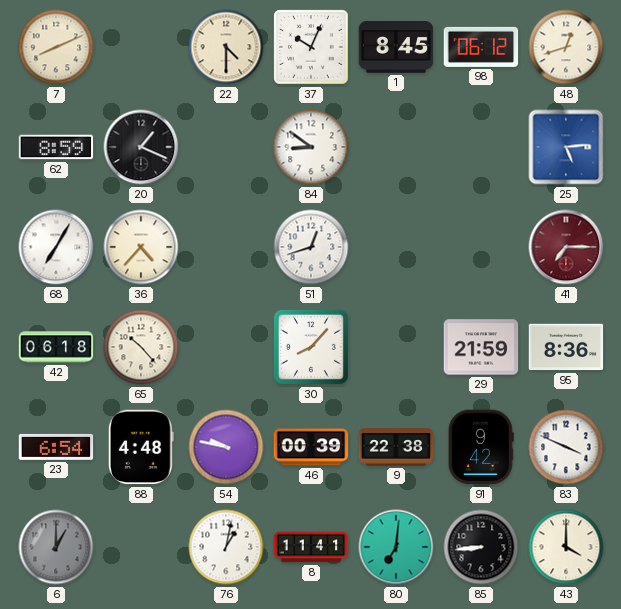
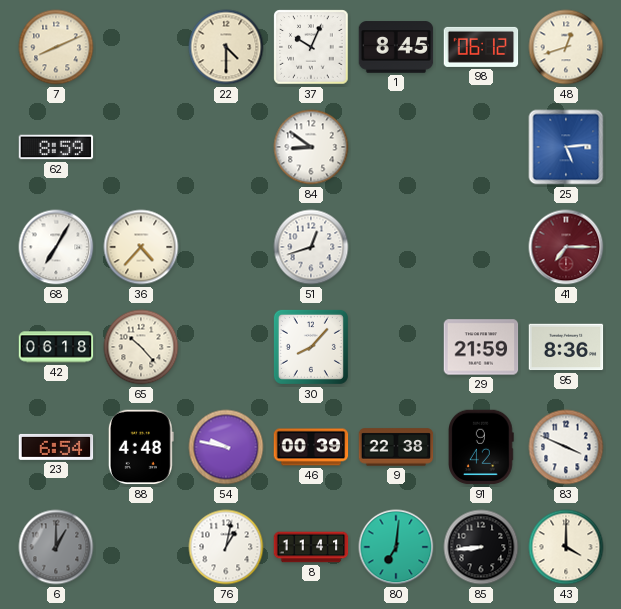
20: 1:19 -> none
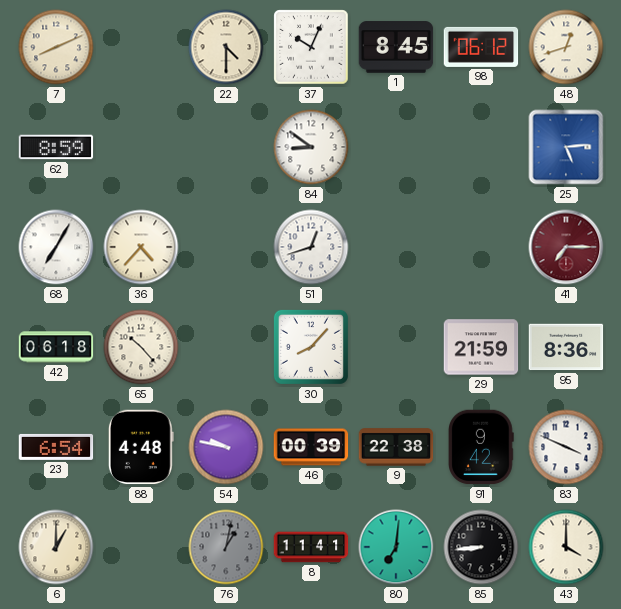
6 dial: grey -> cream
76 dial: white -> grey
